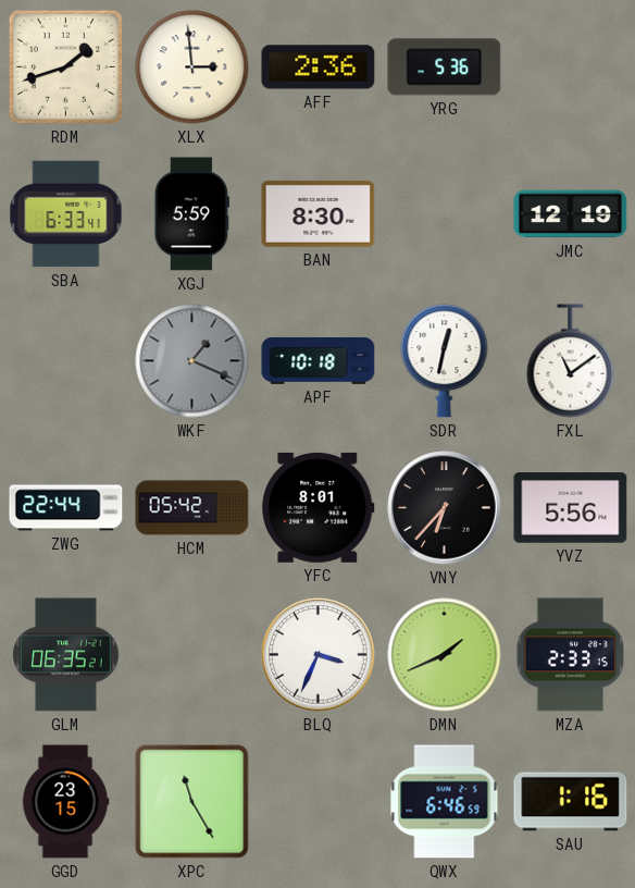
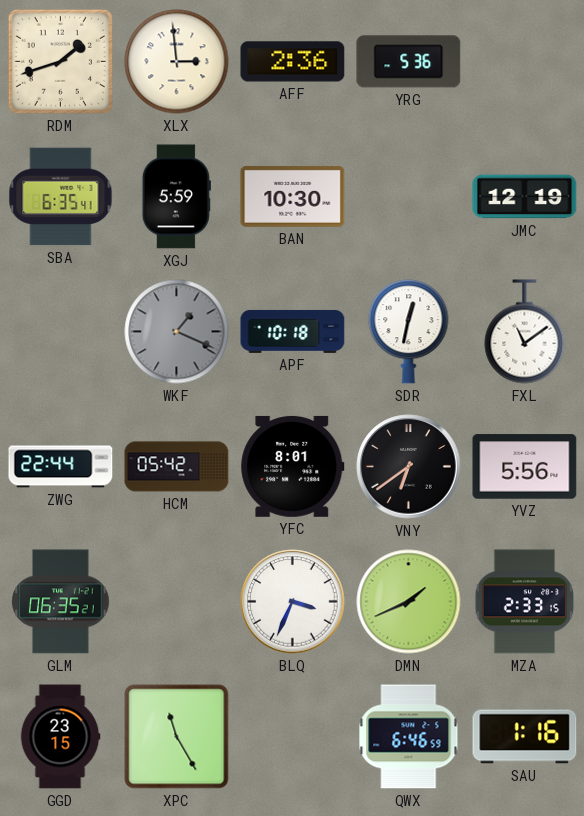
SBA: 6:33 -> 6:35
BAN: 8:30 -> 10:30
VNY: 6:37 -> 6:39
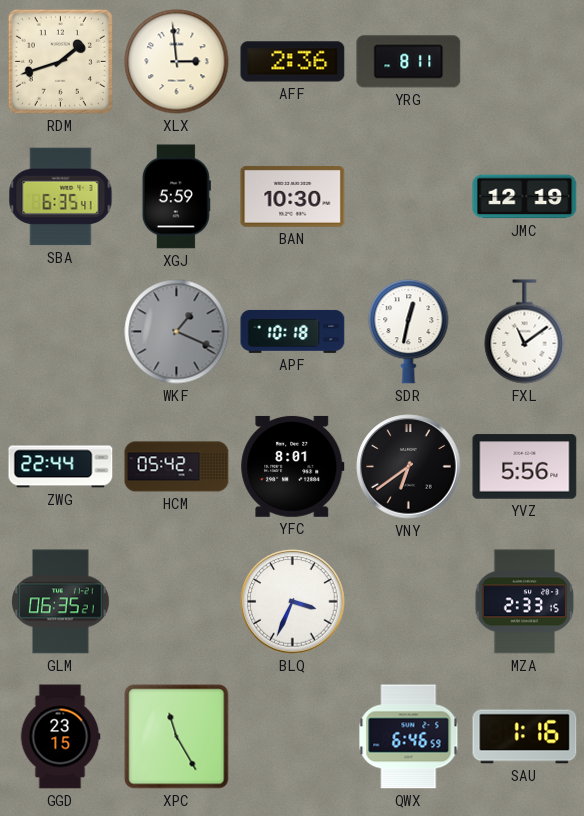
YRG: 5:36 -> 8:11
DMN: 1:41 -> none
